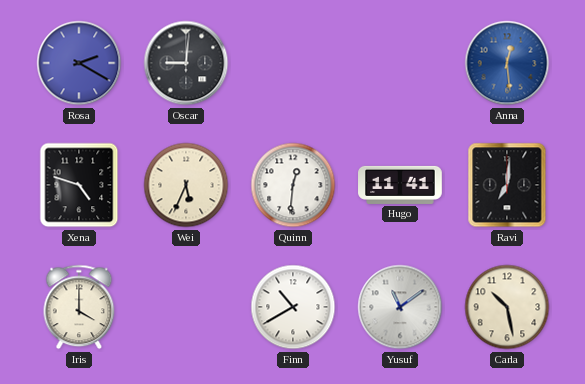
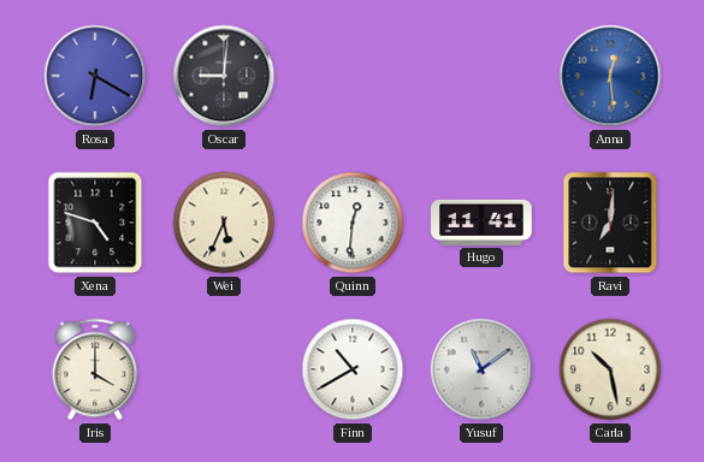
Rosa: 2:20 -> 6:20
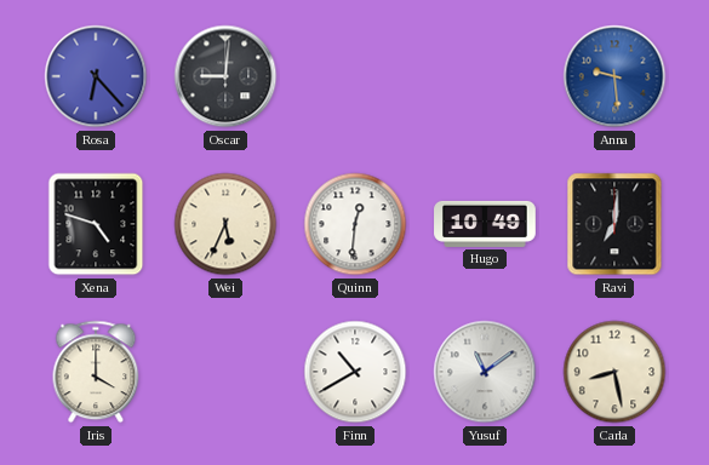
Rosa: 6:20 -> 6:23
Anna: 12:29 -> 9:29
Hugo: 11:41 -> 10:49
Carla: 10:28 -> 8:28
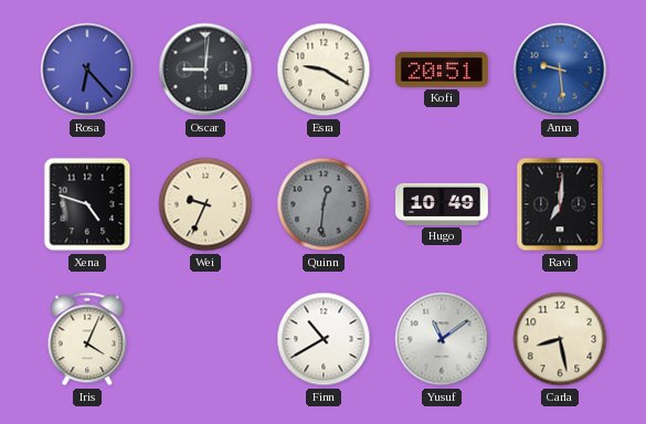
Esra: none -> 9:20
Kofi: none -> 20:51
Wei: 5:34 -> 9:34
Quinn dial: white -> grey
Iris: 4:00 -> 4:04
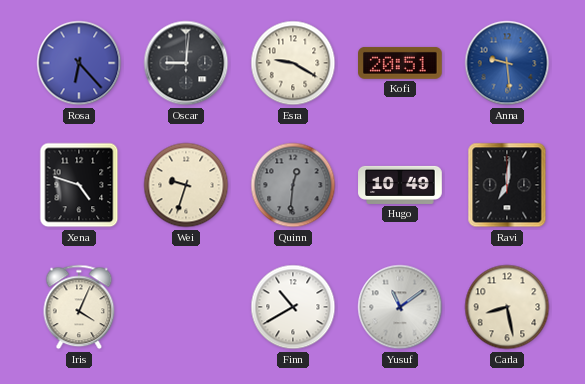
Wei: 9:34 -> 9:33
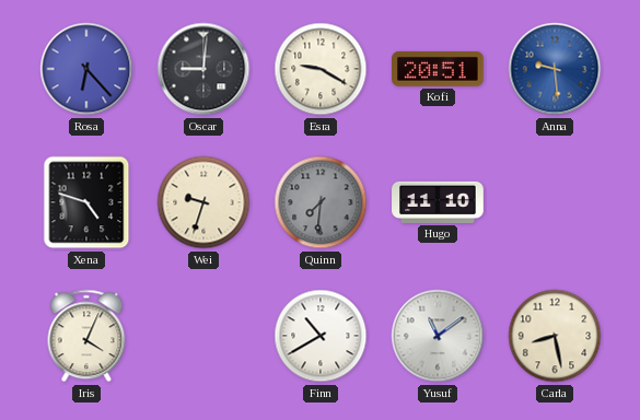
Quinn: 12:31 -> 7:31
Hugo: 10:49 -> 11:10
Ravi: 7:01 -> none
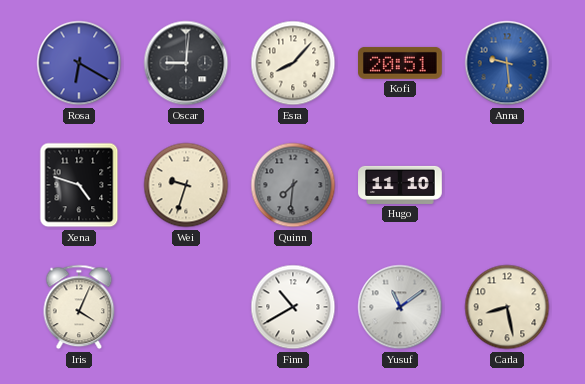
Rosa: 6:23 -> 6:20
Esra: 9:20 -> 8:07
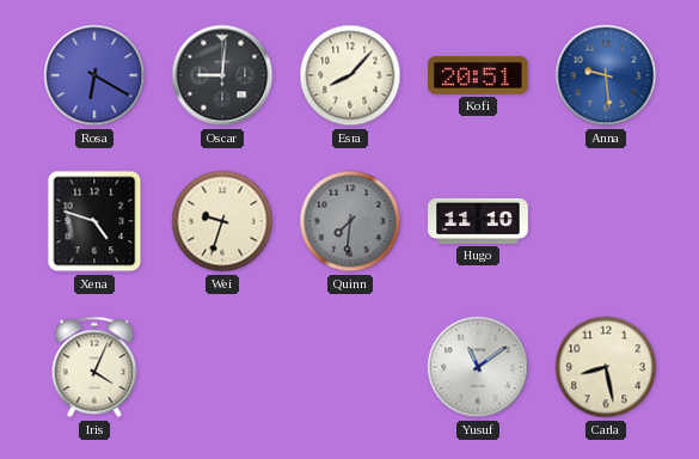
Finn: 10:40 -> none
